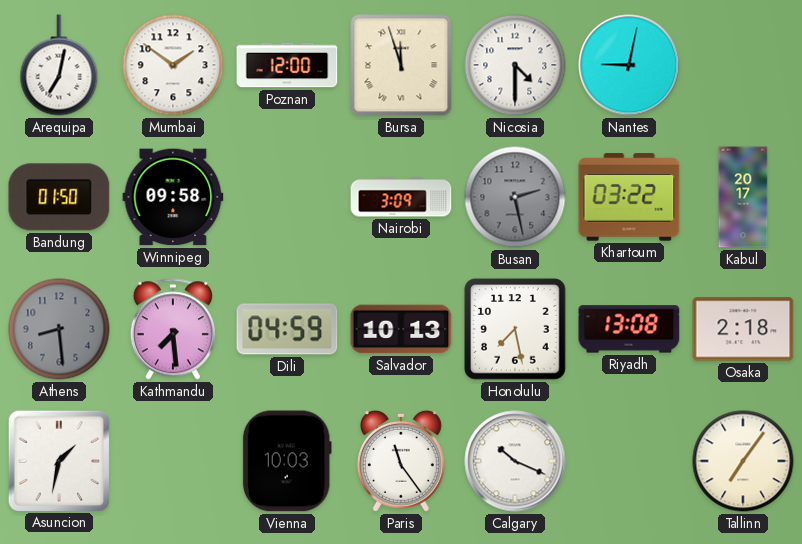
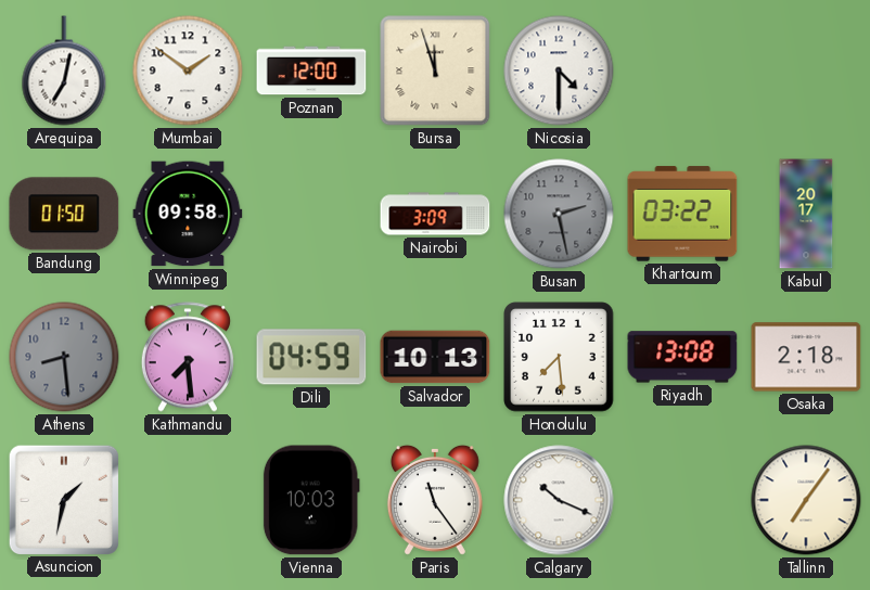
Nantes: 9:02 -> none
Honolulu: 7:28 -> 7:29
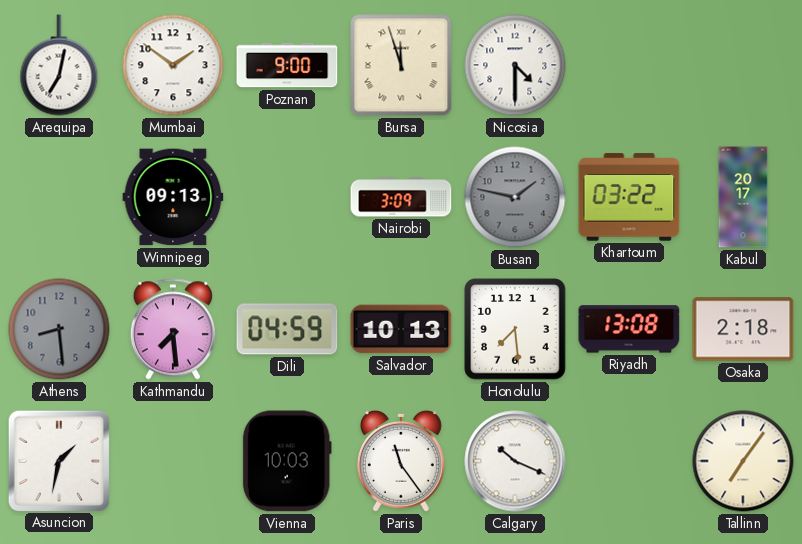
Poznan: 12:00 -> 9:00
Bandung: 01:50 -> none
Winnipeg: 09:58 -> 09:13
Busan: 2:28 -> 1:47
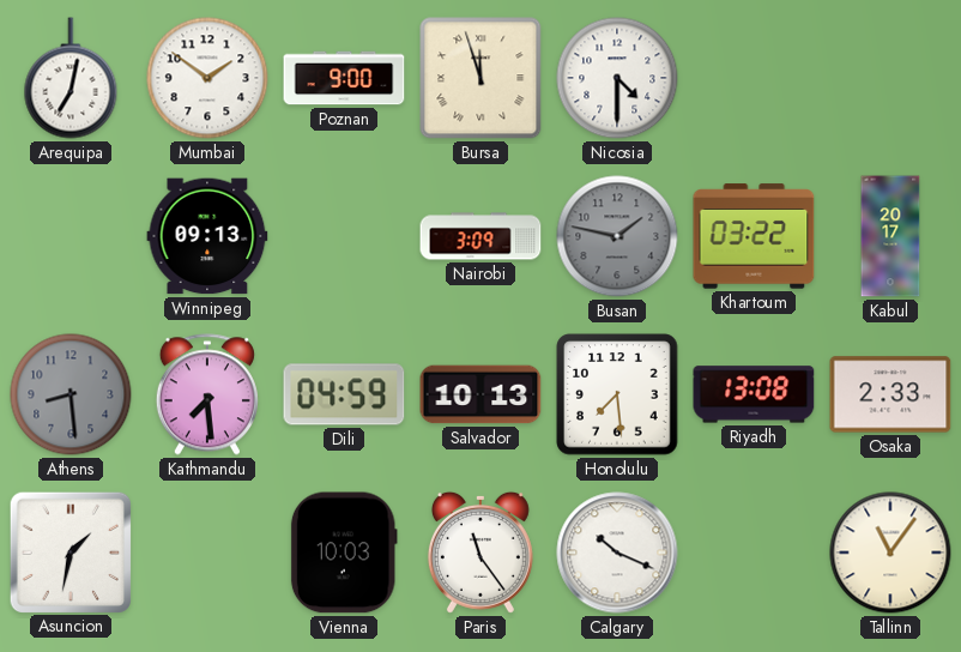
Osaka: 2:18 -> 2:33
Tallinn: 7:06 -> 11:06
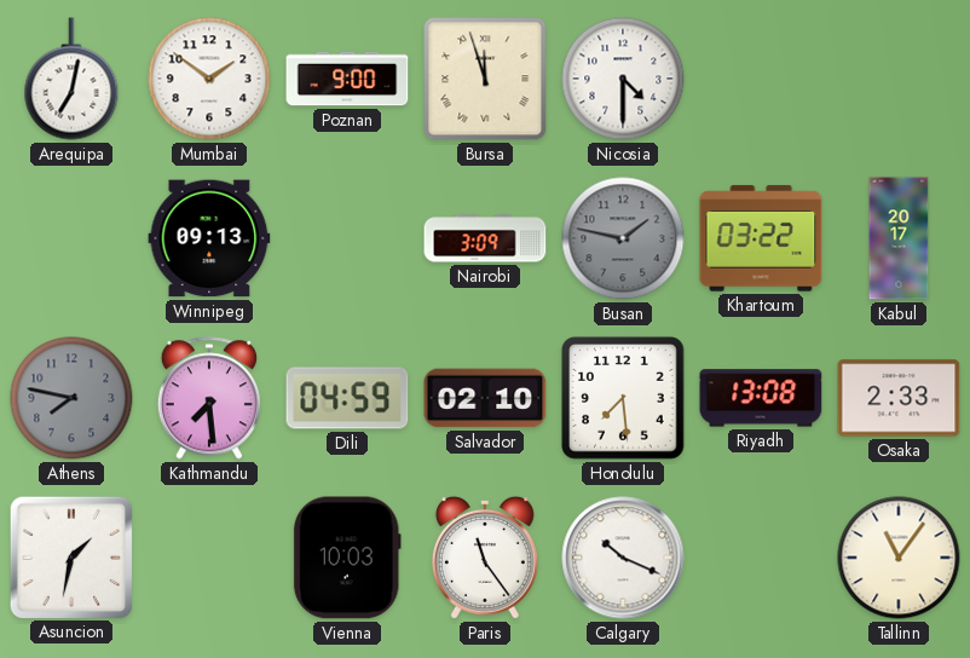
Athens: 8:29 -> 7:47
Salvador: 10:13 -> 02:10
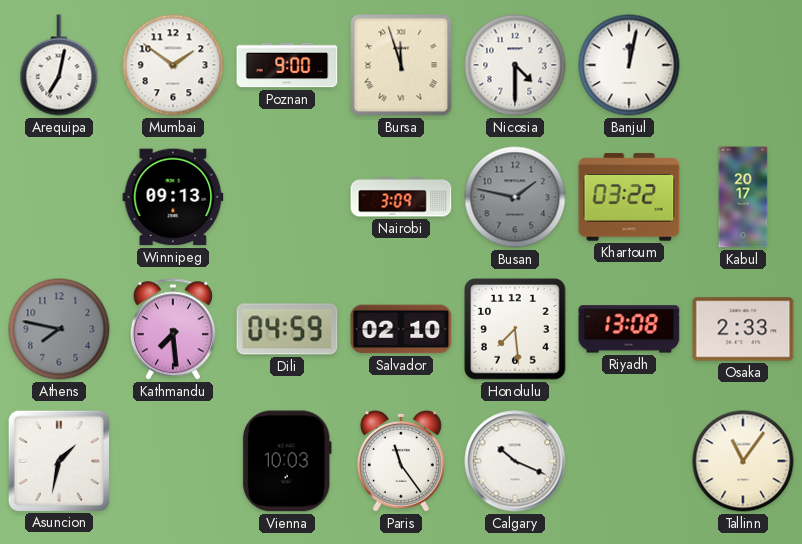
Banjul: none -> 12:02
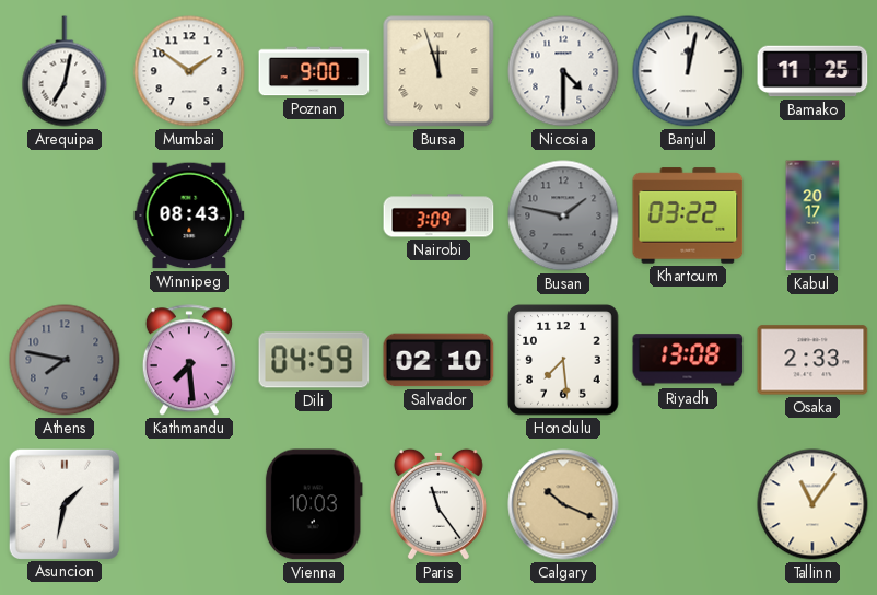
Bamako: none -> 11:25
Winnipeg: 09:13 -> 08:43
Calgary dial: white -> champagne
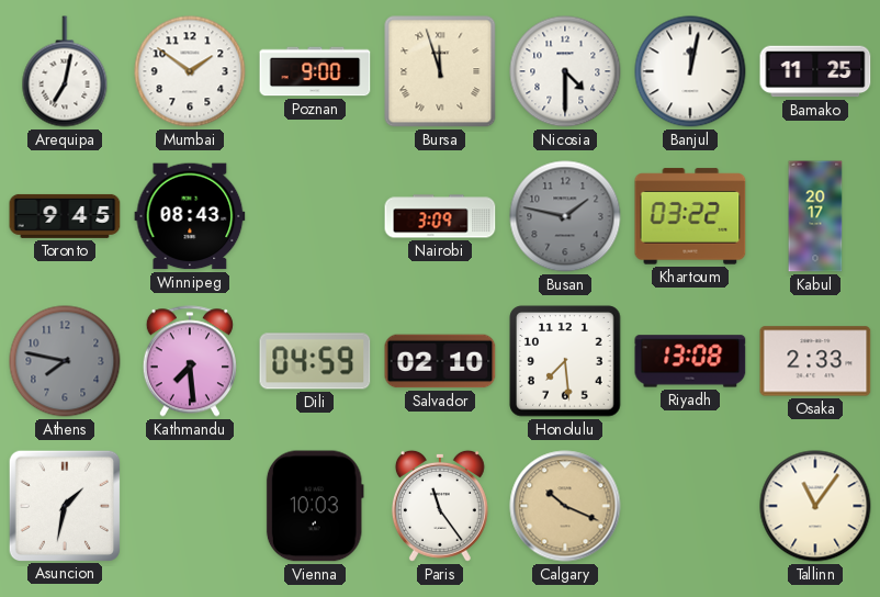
Toronto: none -> 9:45
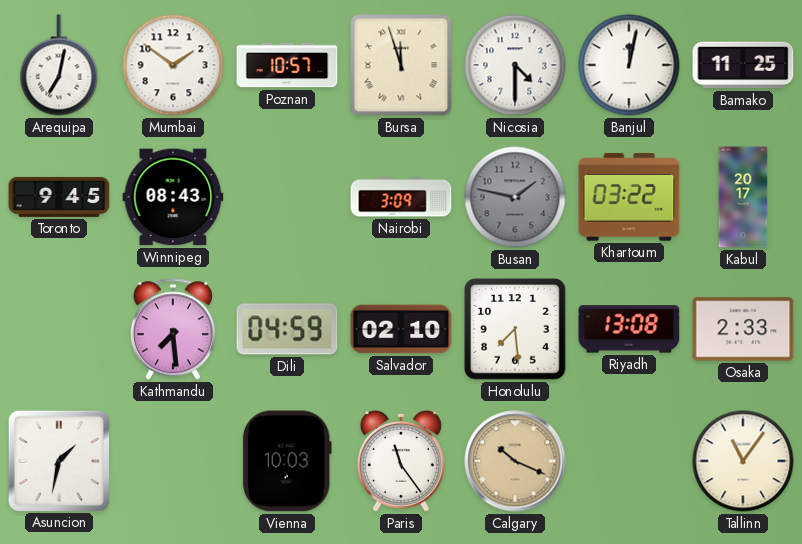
Poznan: 9:00 -> 10:57
Athens: 7:47 -> none
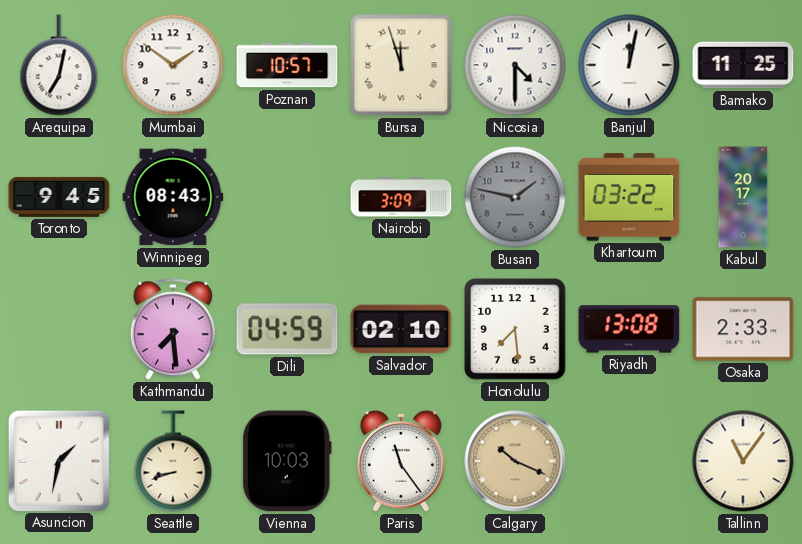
Seattle: none -> 8:42
